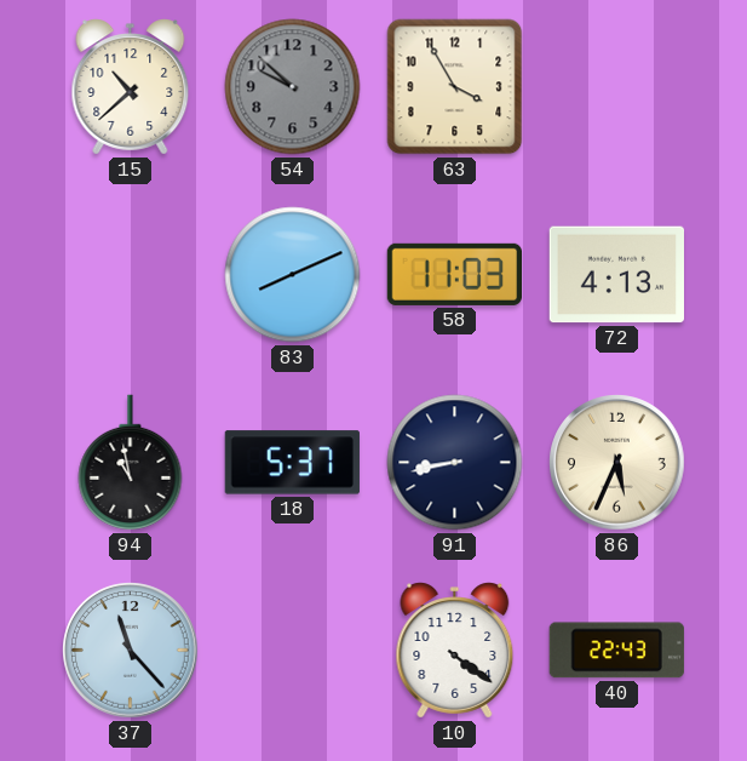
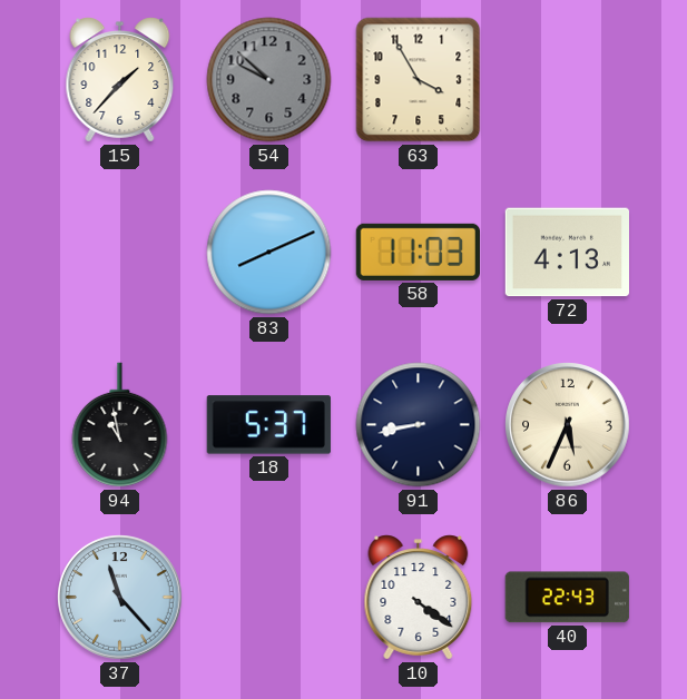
15: 10:38 -> 1:37
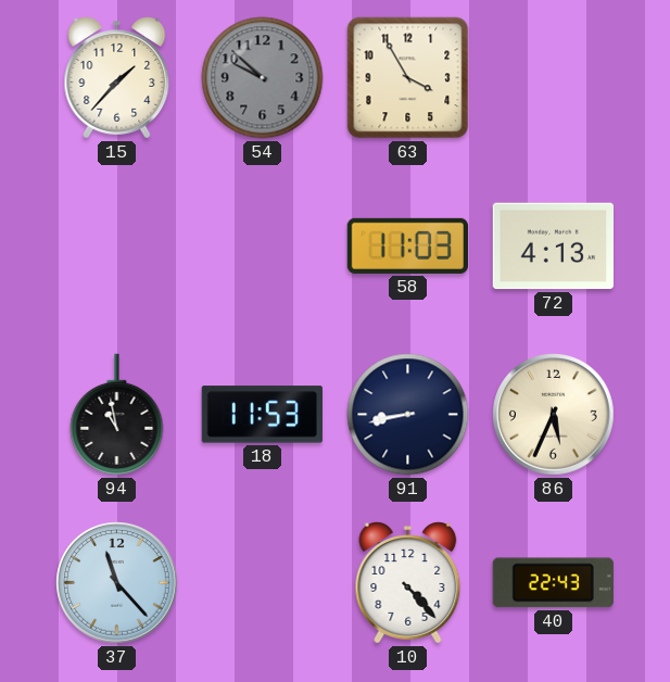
83: 8:11 -> none
18: 5:37 -> 11:53
10: 4:21 -> 4:23
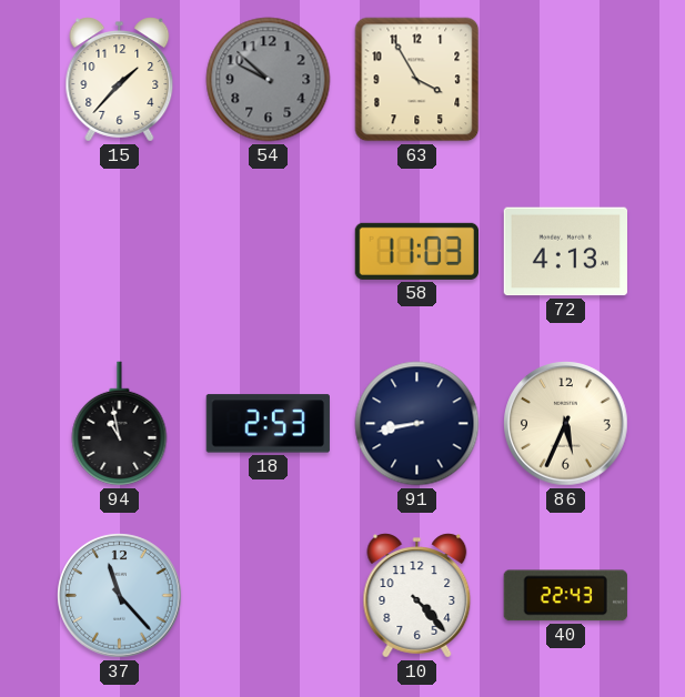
18: 11:53 -> 2:53
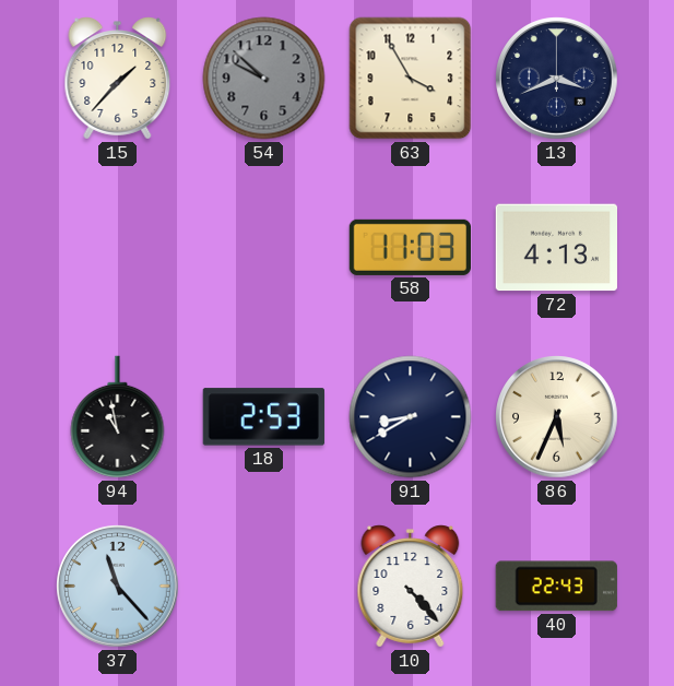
13: none -> 3:41
91: 8:43 -> 8:40
